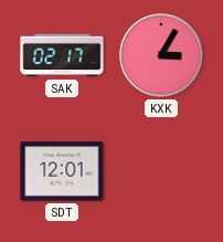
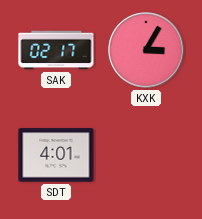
SDT: 12:01 -> 4:01
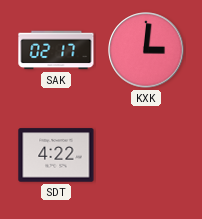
KXK: 3:05 -> 3:01
SDT: 4:01 -> 4:22
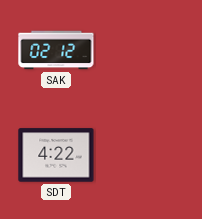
SAK: 02:17 -> 02:12
KXK: 3:01 -> none
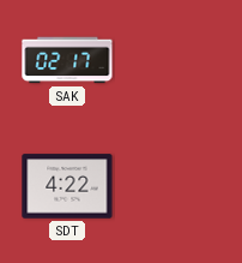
SAK: 02:12 -> 02:17
